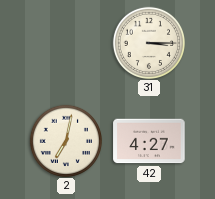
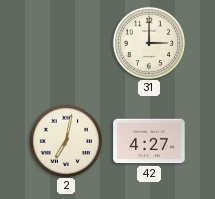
31: 3:15 -> 3:00
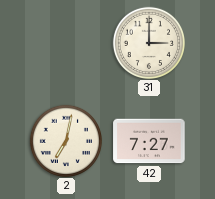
42: 4:27 -> 7:27
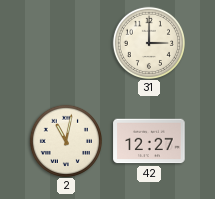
2: 7:02 -> 11:02
42: 7:27 -> 12:27
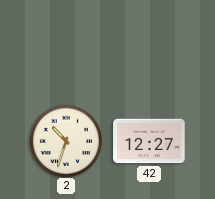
31: 3:00 -> none
2: 11:02 -> 10:33
